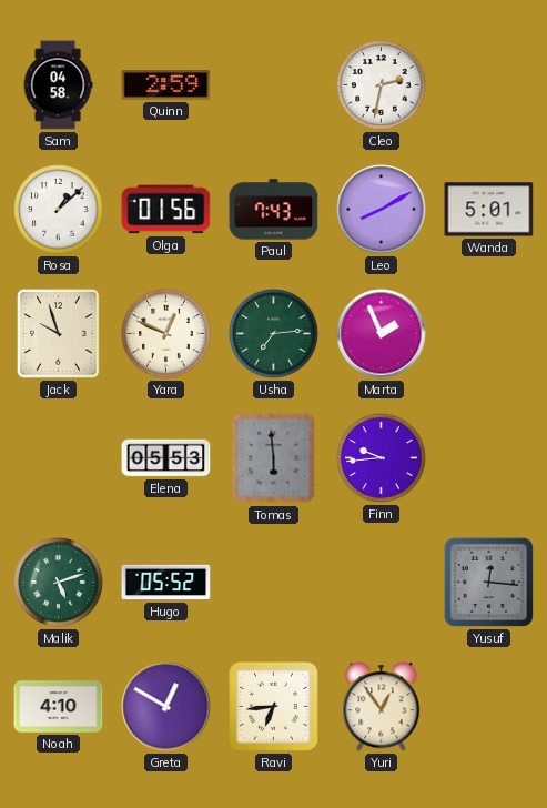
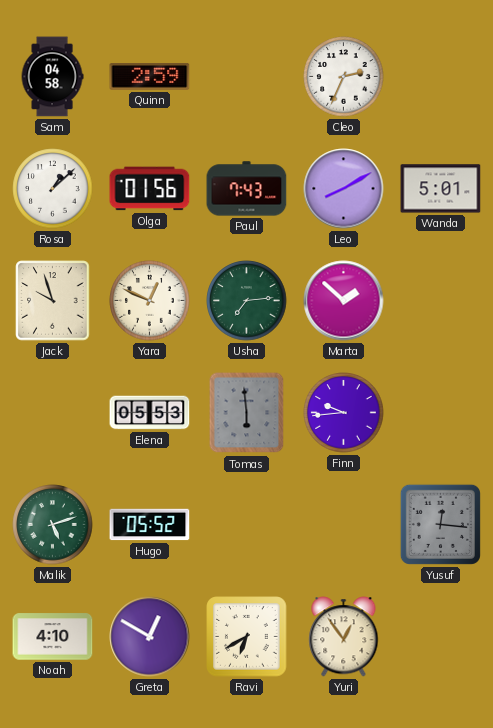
Cleo: 2:32 -> 2:34
Marta: 1:56 -> 1:52
Ravi: 6:44 -> 6:40
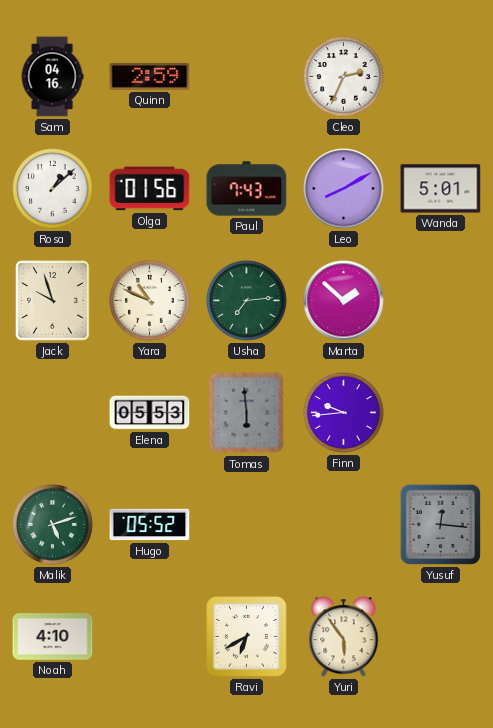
Sam: 04:58 -> 04:16
Yara: 12:49 -> 10:49
Greta: 12:50 -> none
Yuri: 12:54 -> 5:54
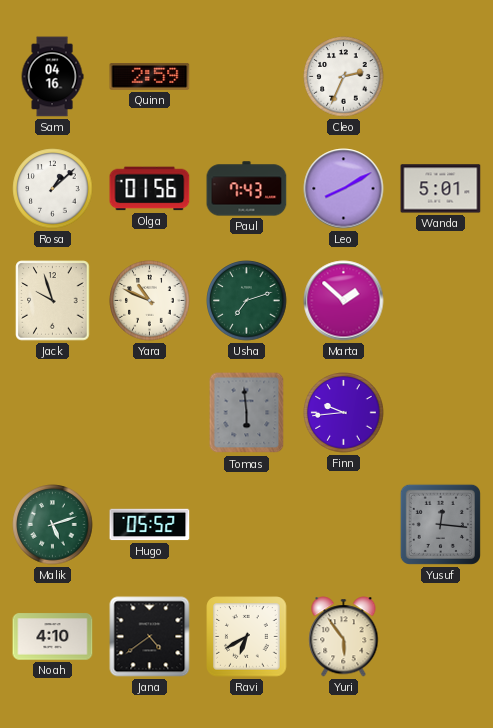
Usha: 7:14 -> 7:12
Elena: 05:53 -> none
Jana: none -> 4:39
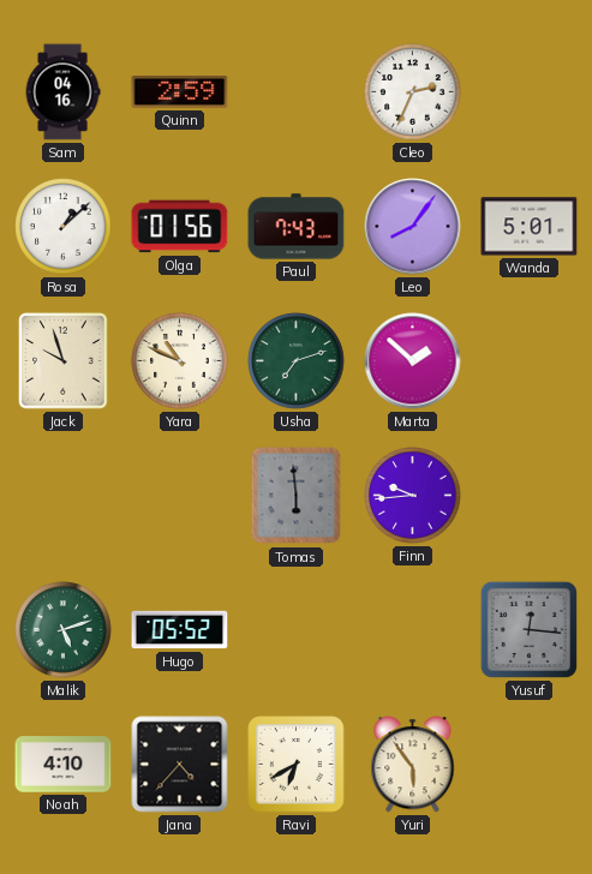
Leo: 8:10 -> 8:06
Jana: 4:39 -> 4:37
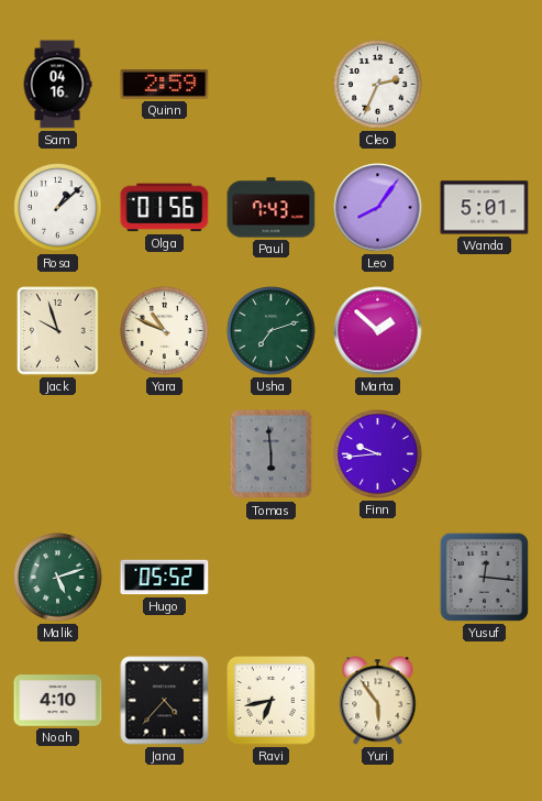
Ravi: 6:40 -> 6:43
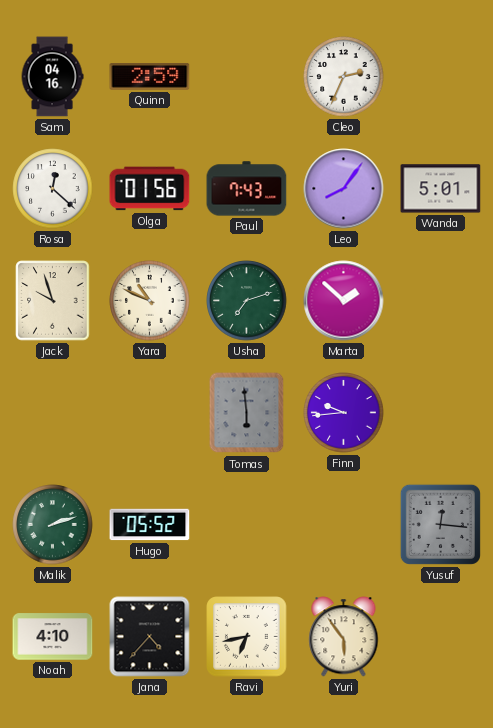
Rosa: 1:08 -> 12:22
Malik: 5:12 -> 2:12
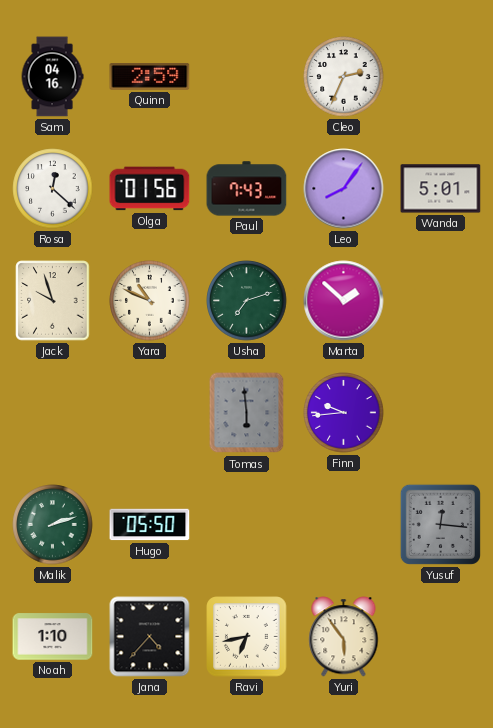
Hugo: 05:52 -> 05:50
Noah: 4:10 -> 1:10
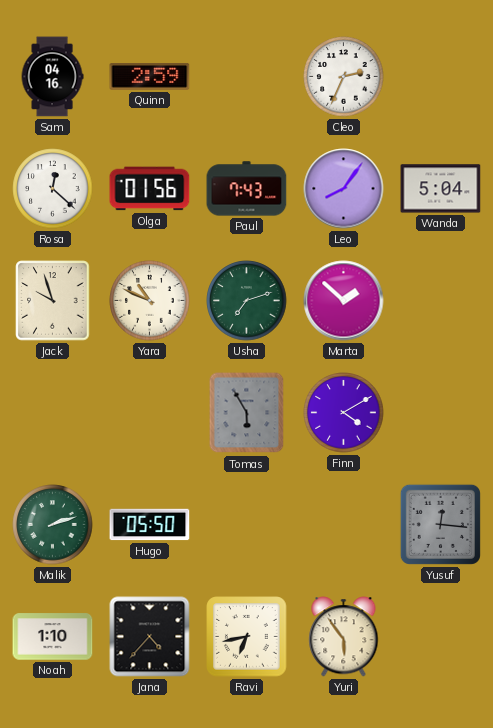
Wanda: 5:01 -> 5:04
Tomas: 5:59 -> 5:55
Finn: 9:44 -> 4:10
